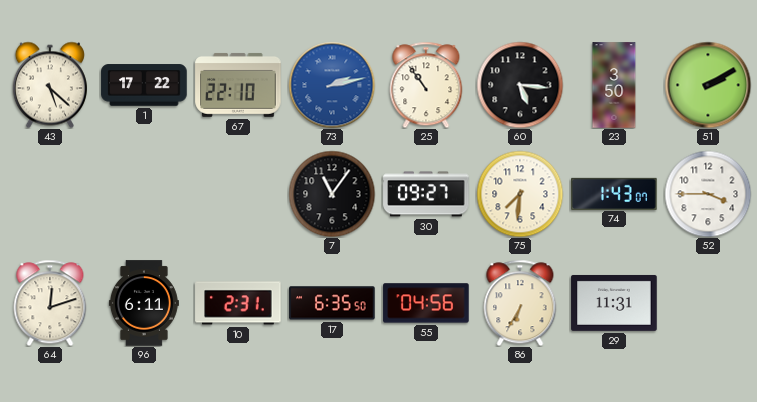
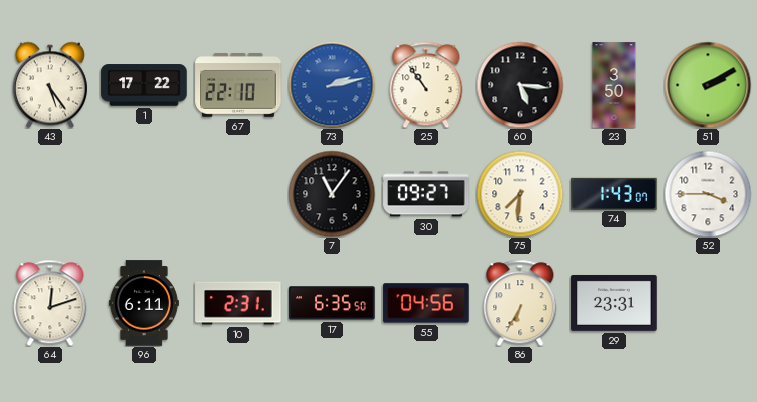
43: 5:22 -> 5:24
29: 11:31 -> 23:31
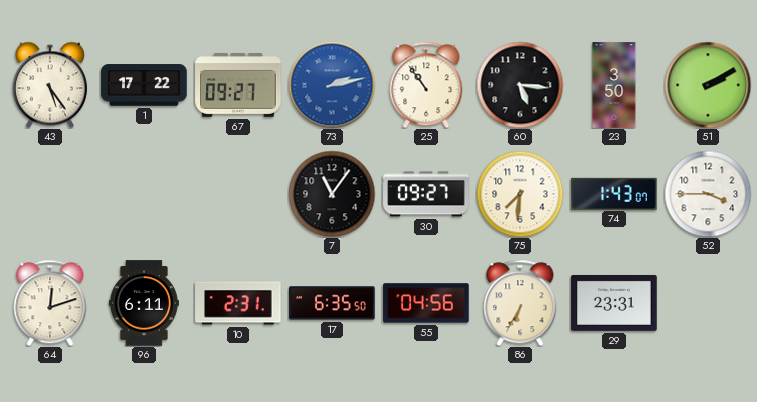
67: 22:10 -> 09:27
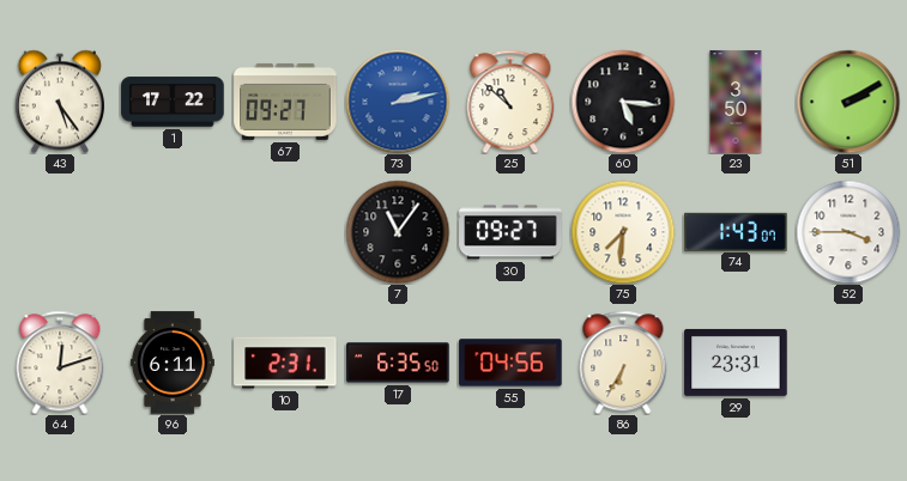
25: 10:54 -> 10:52
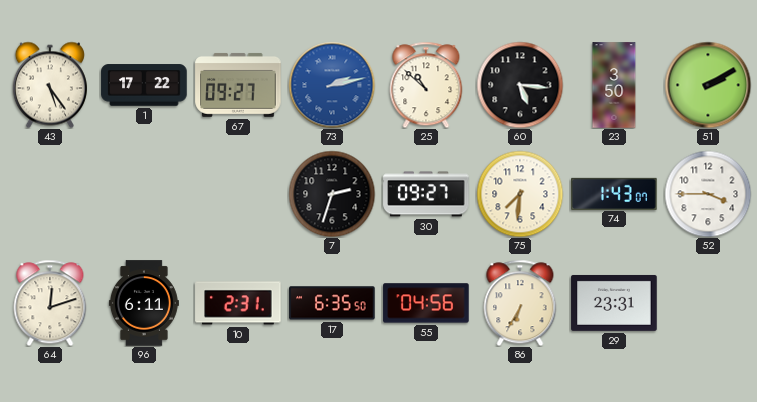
7: 11:06 -> 2:33
